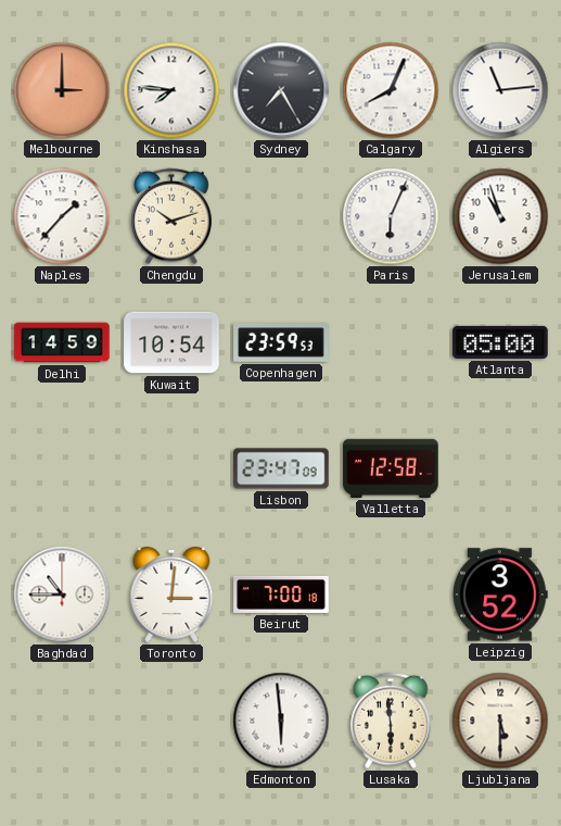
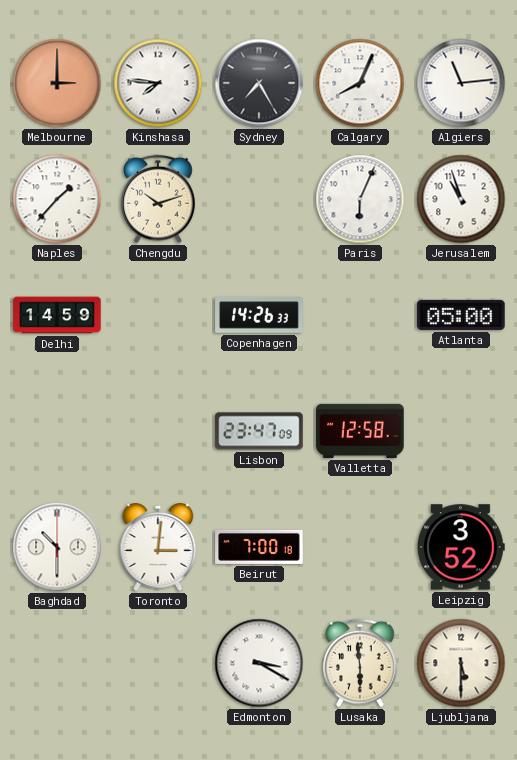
Kuwait: 10:54 -> none
Copenhagen: 23:59 -> 14:26
Baghdad: 10:45 -> 10:30
Edmonton: 5:59 -> 3:20
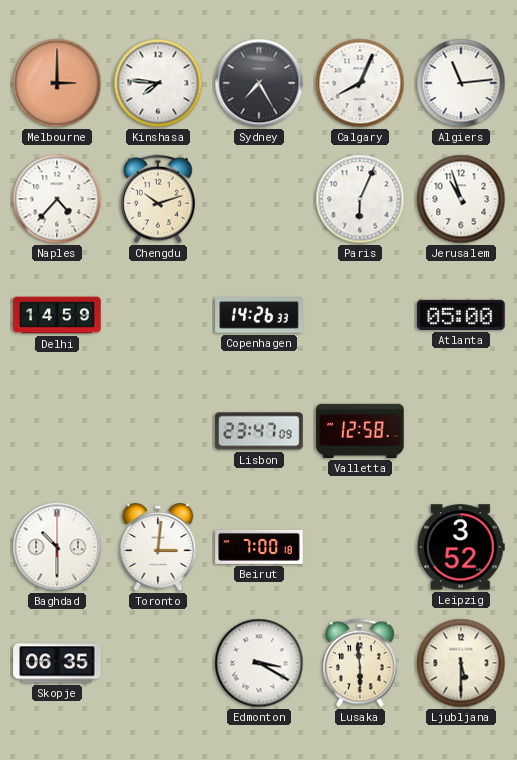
Naples: 1:37 -> 4:37
Skopje: none -> 06:35
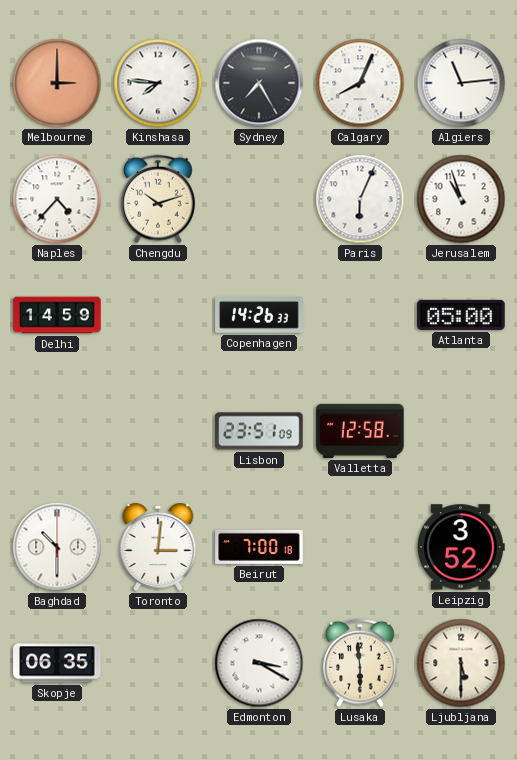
Lisbon: 23:47 -> 23:51
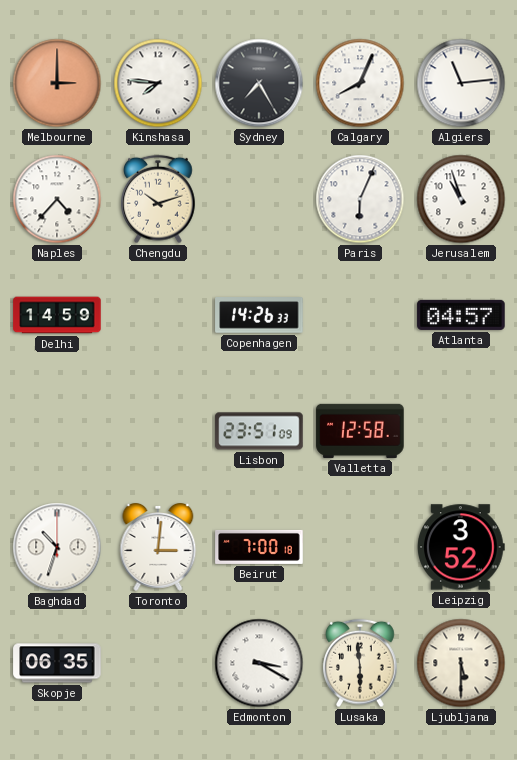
Atlanta: 05:00 -> 04:57
Baghdad: 10:30 -> 10:33
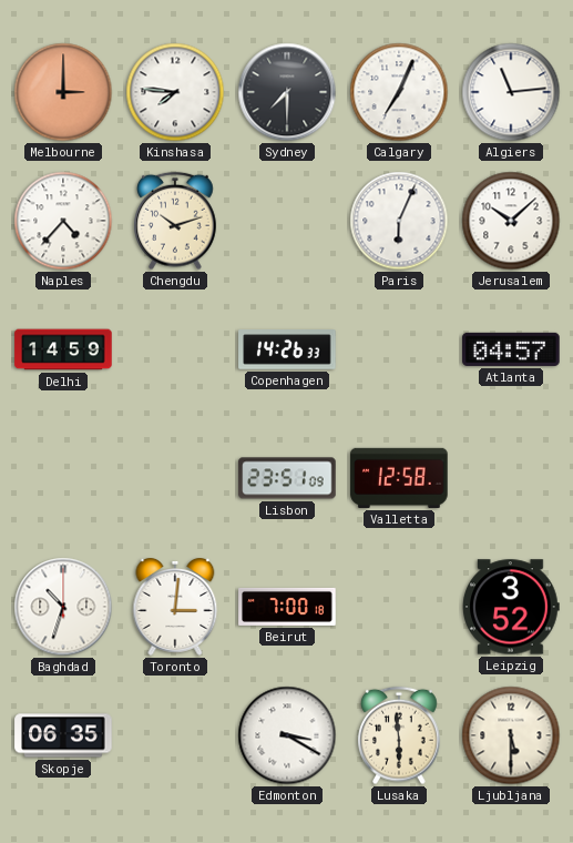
Sydney: 7:25 -> 7:30
Calgary: 8:04 -> 7:04
Jerusalem: 10:57 -> 10:08
